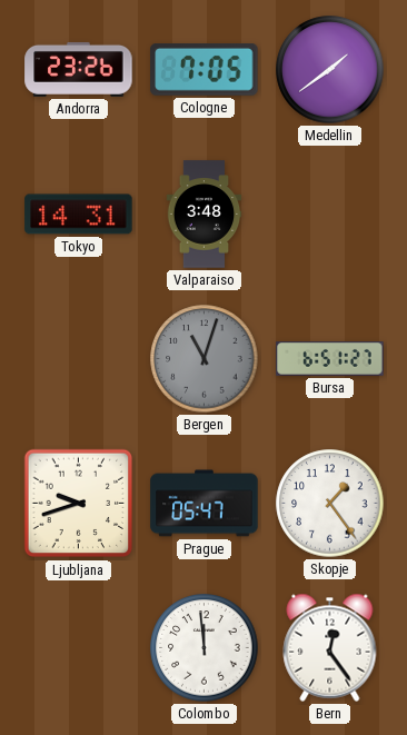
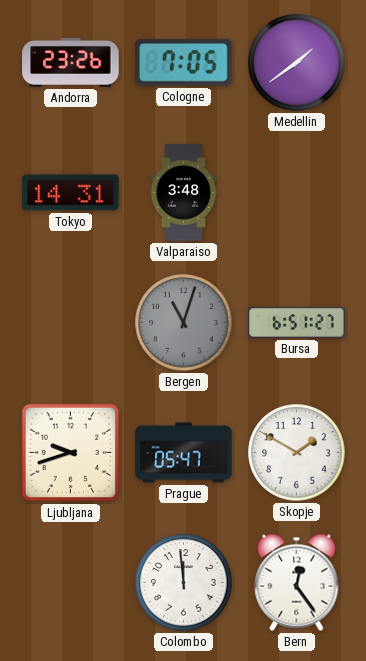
Skopje: 1:24 -> 1:50
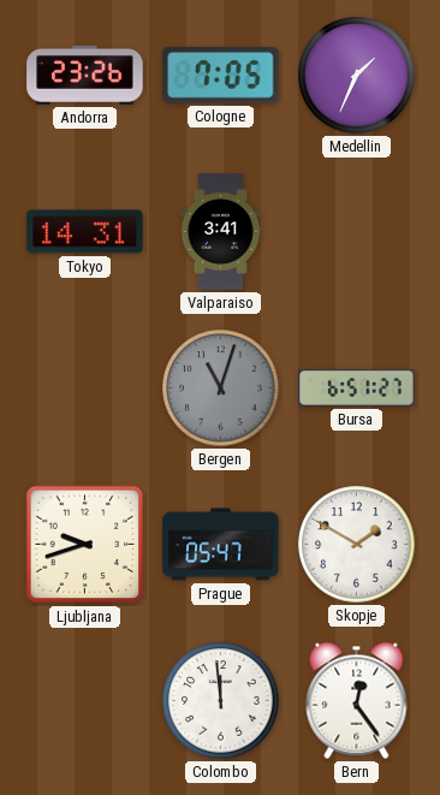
Medellin: 1:39 -> 1:34
Valparaiso: 3:48 -> 3:41
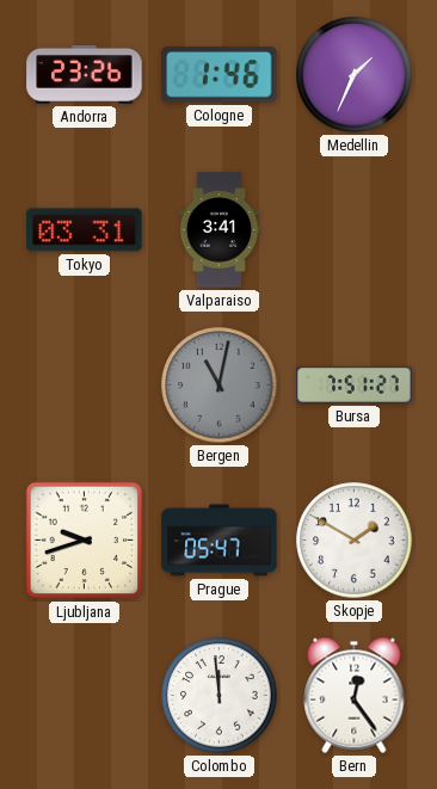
Cologne: 7:05 -> 1:46
Tokyo: 14:31 -> 03:31
Bergen: 11:03 -> 11:02
Bursa: 6:51 -> 7:51
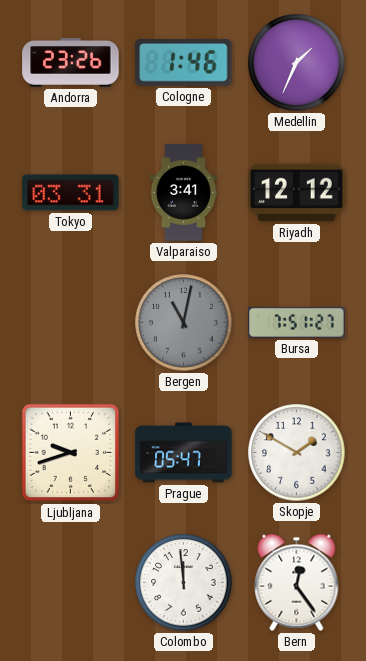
Riyadh: none -> 12:12
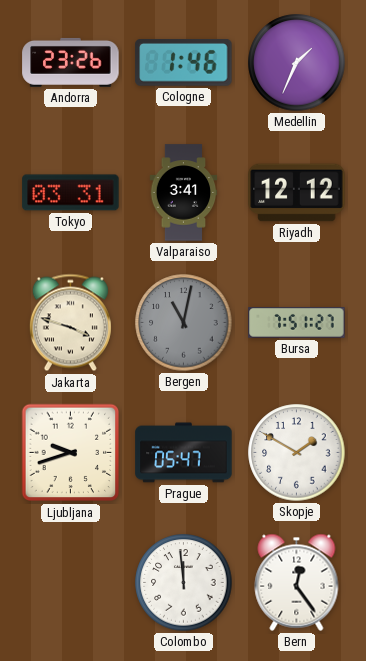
Jakarta: none -> 3:48
